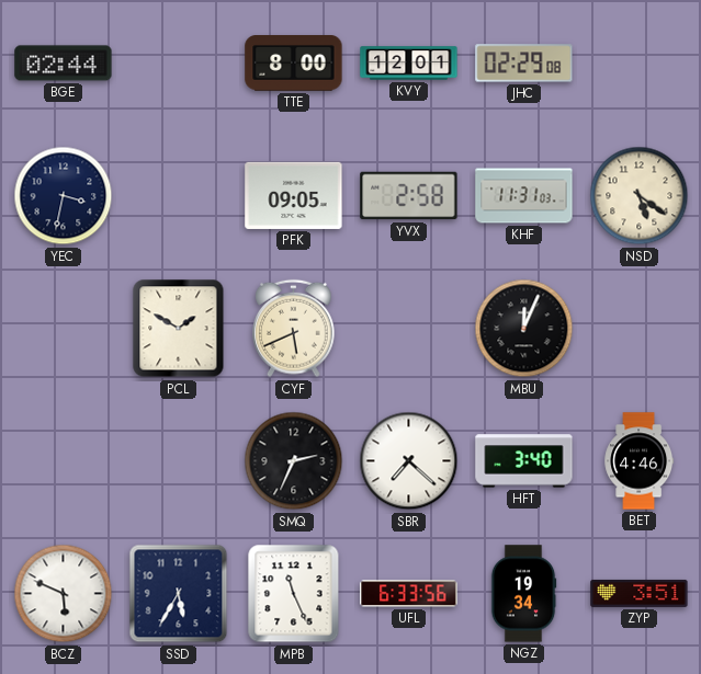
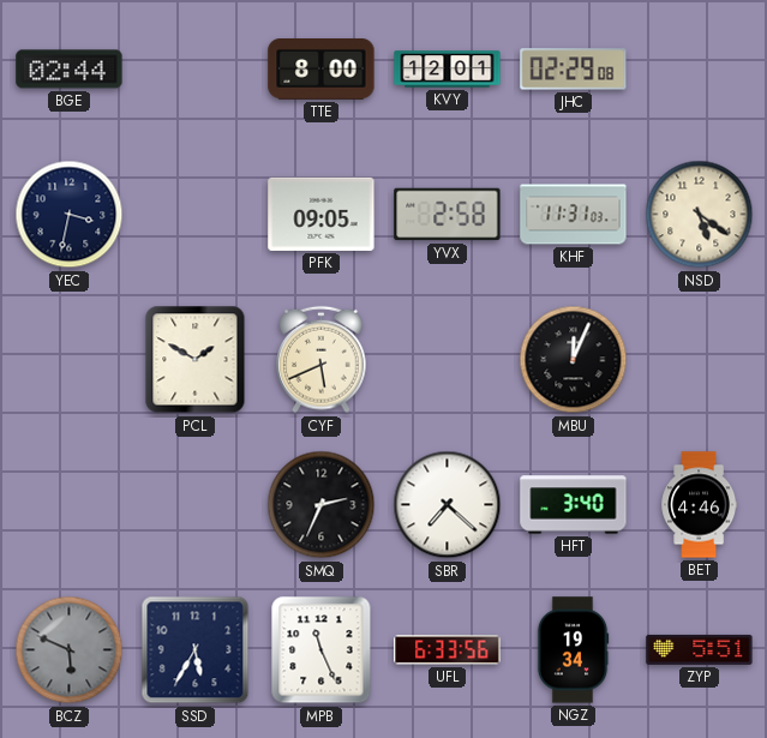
BCZ dial: white -> grey
ZYP: 3:51 -> 5:51
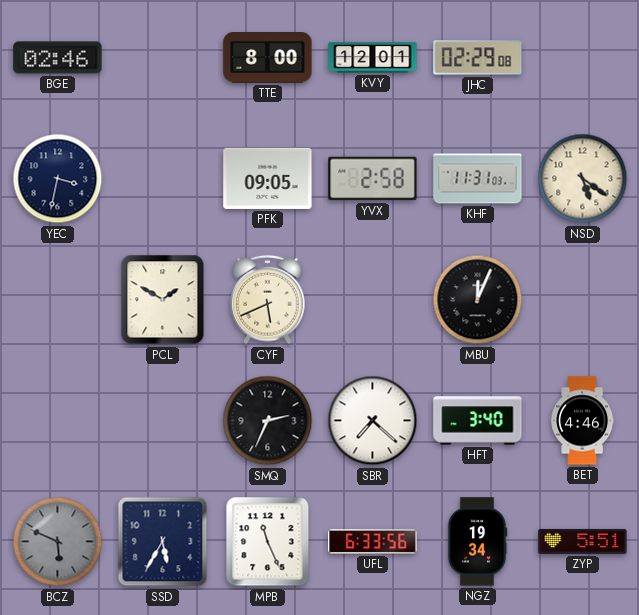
BGE: 02:44 -> 02:46
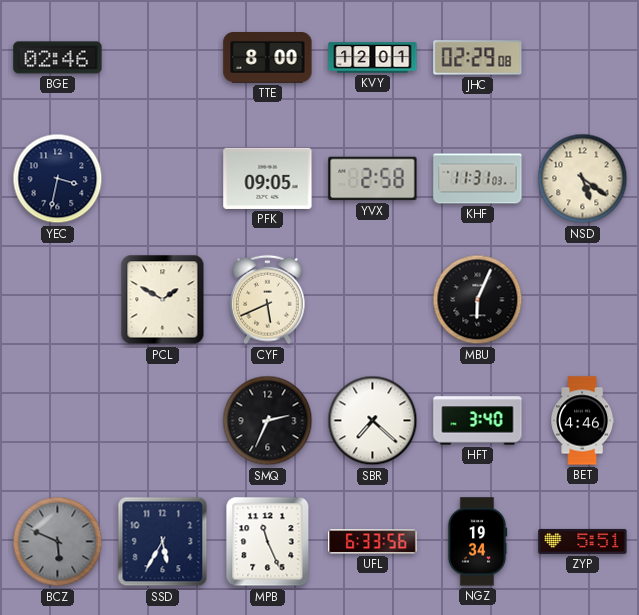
MBU: 12:04 -> 6:04
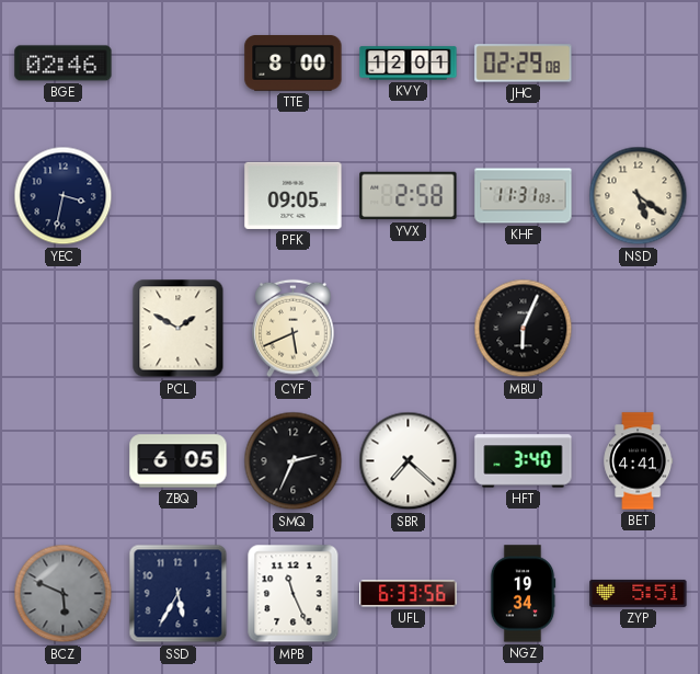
ZBQ: none -> 6:05
BET: 4:46 -> 4:41
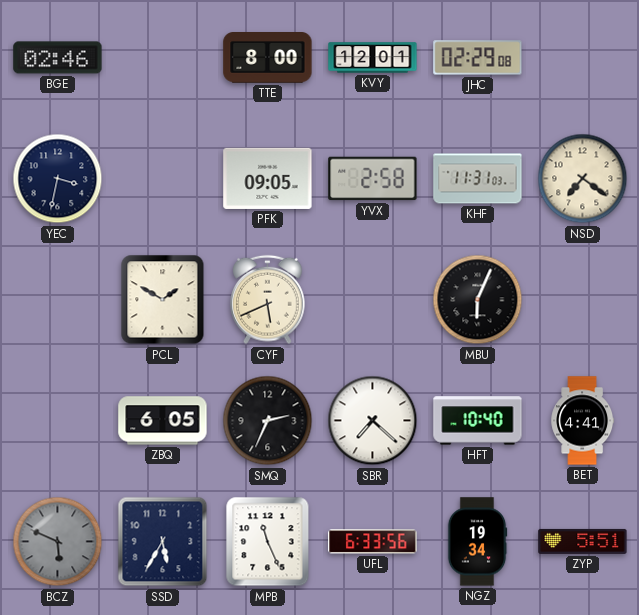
NSD: 5:21 -> 7:21
HFT: 3:40 -> 10:40
